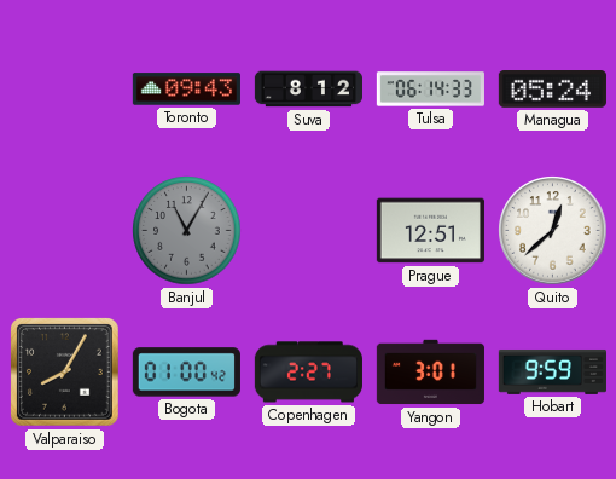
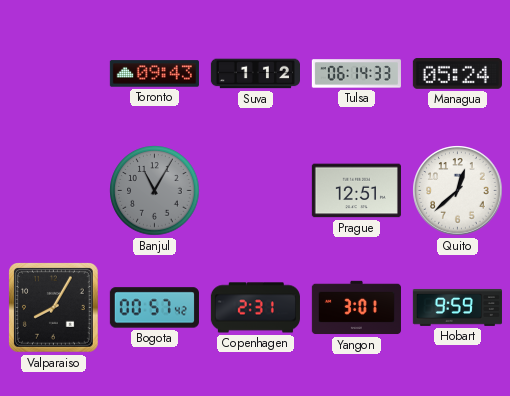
Suva: 8:12 -> 1:12
Bogota: 01:00 -> 00:57
Copenhagen: 2:27 -> 2:31
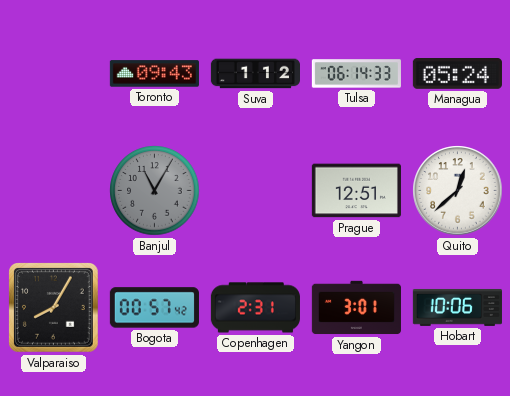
Hobart: 9:59 -> 10:06
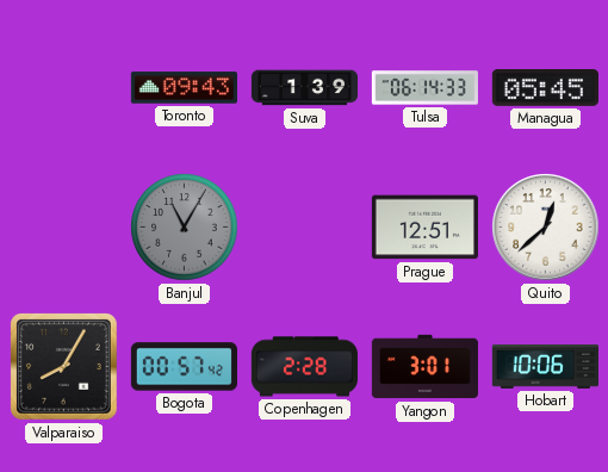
Suva: 1:12 -> 1:39
Managua: 05:24 -> 05:45
Copenhagen: 2:31 -> 2:28
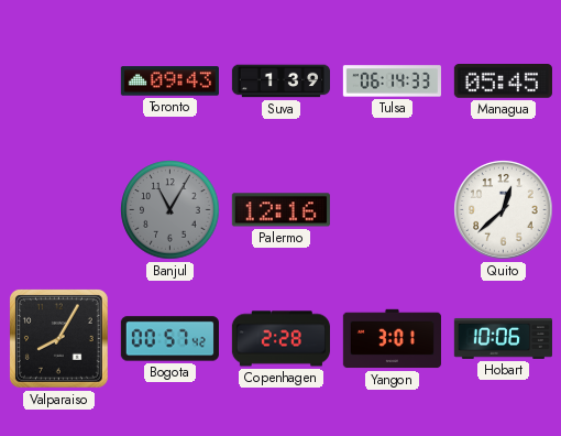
Palermo: none -> 12:16
Prague: 12:51 -> none
